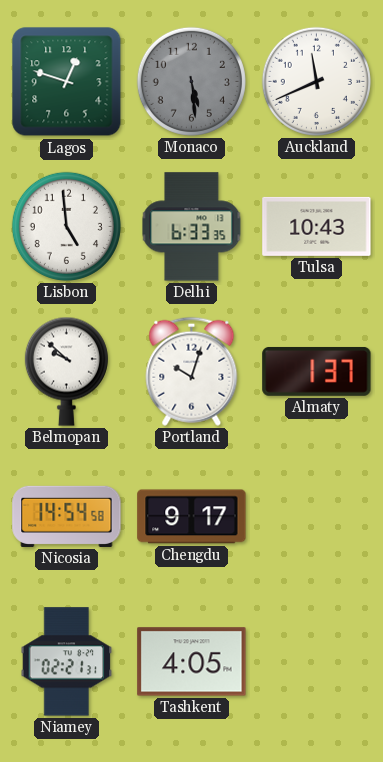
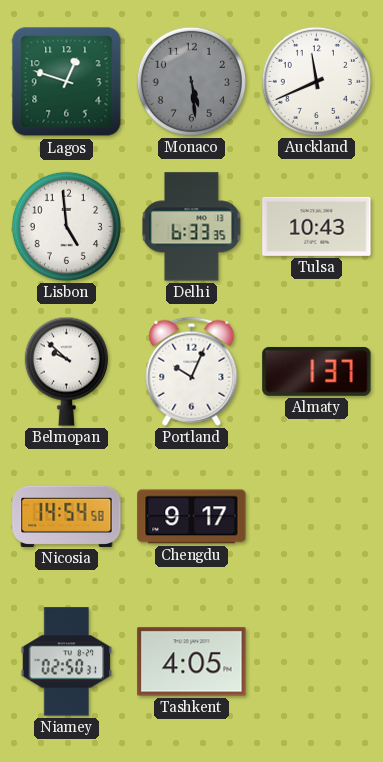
Portland: 10:03 -> 10:04
Niamey: 02:21 -> 02:50
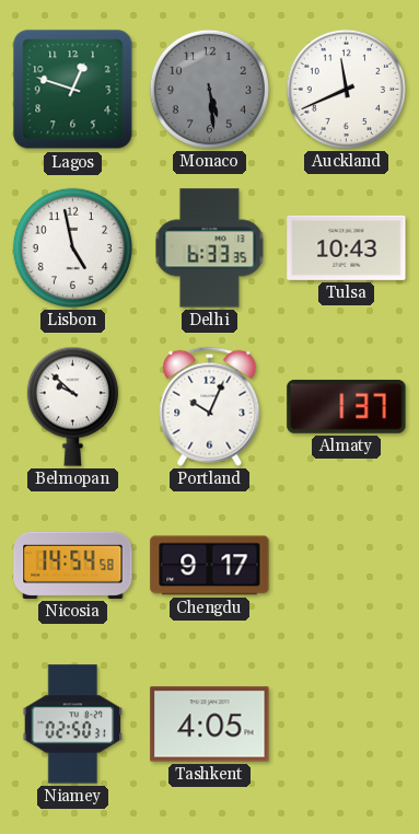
Lisbon: 4:59 -> 4:58
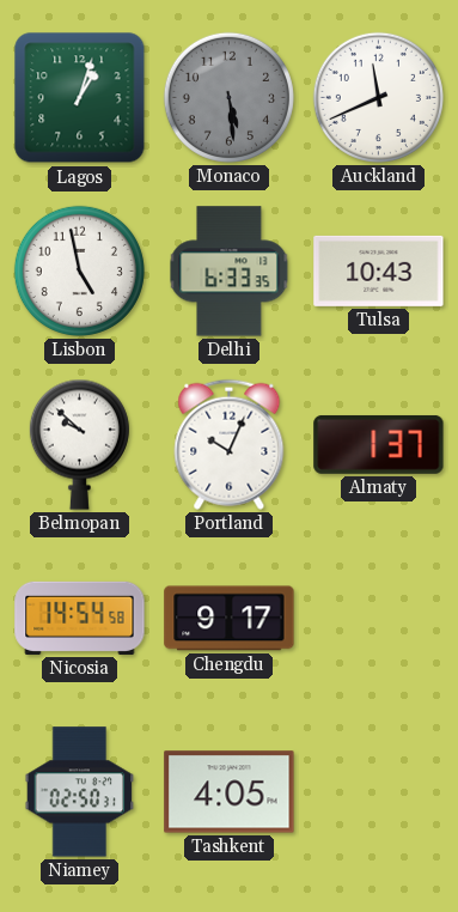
Lagos: 12:48 -> 1:03
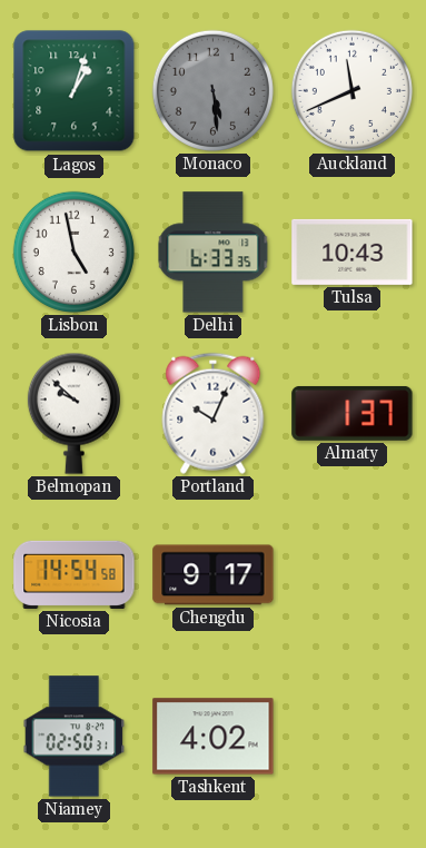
Tashkent: 4:05 -> 4:02
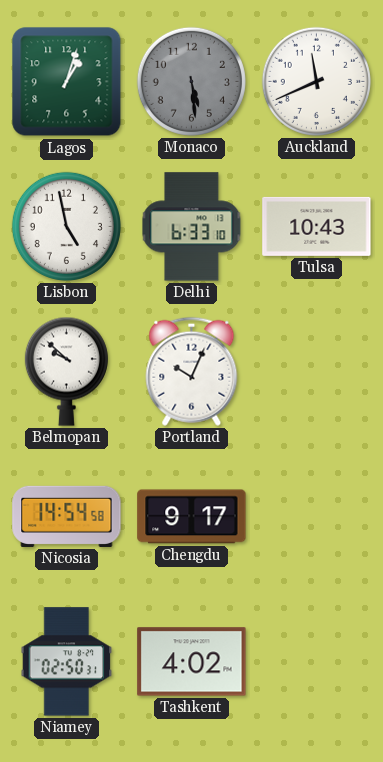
Delhi: 6:33:35 -> 6:33:10
Almaty: 1:37 -> none
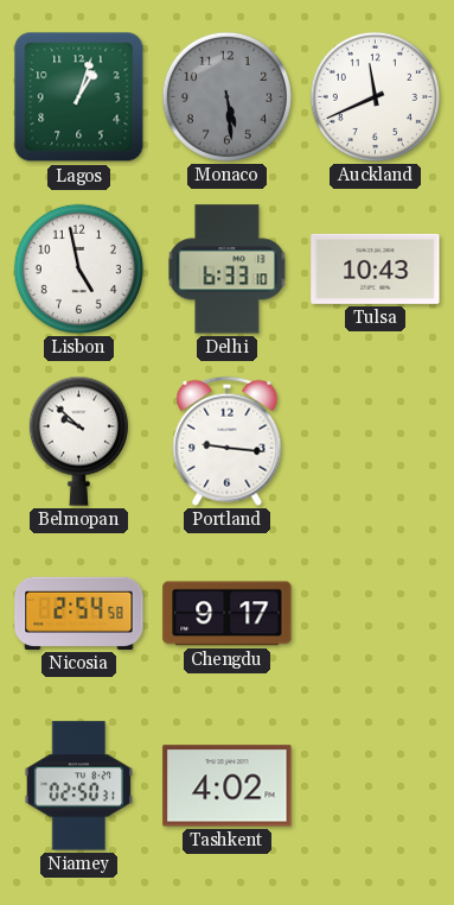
Portland: 10:04 -> 9:16
Nicosia: 14:54 -> 2:54
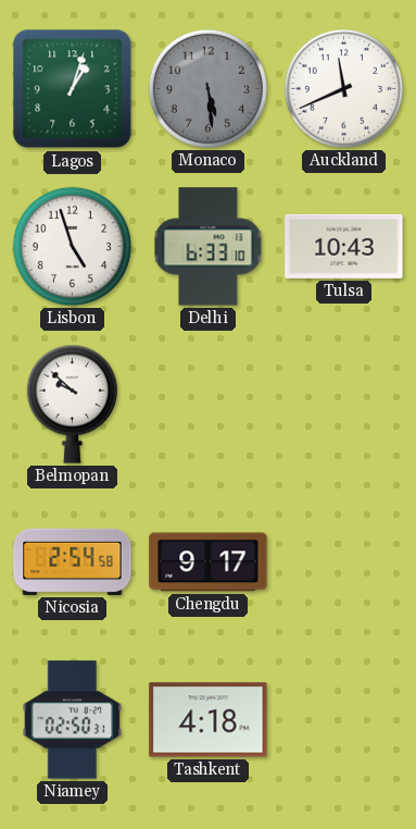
Lisbon: 4:58 -> 4:57
Portland: 9:16 -> none
Tashkent: 4:02 -> 4:18
